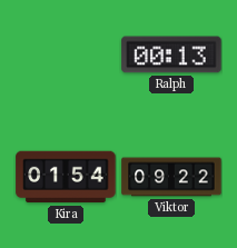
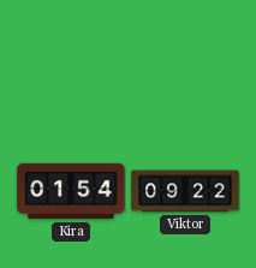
Ralph: 00:13 -> none
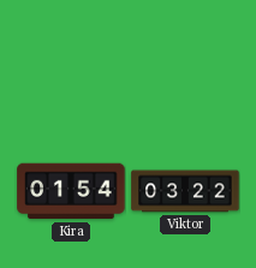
Viktor: 09:22 -> 03:22
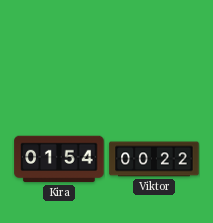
Viktor: 03:22 -> 00:22
